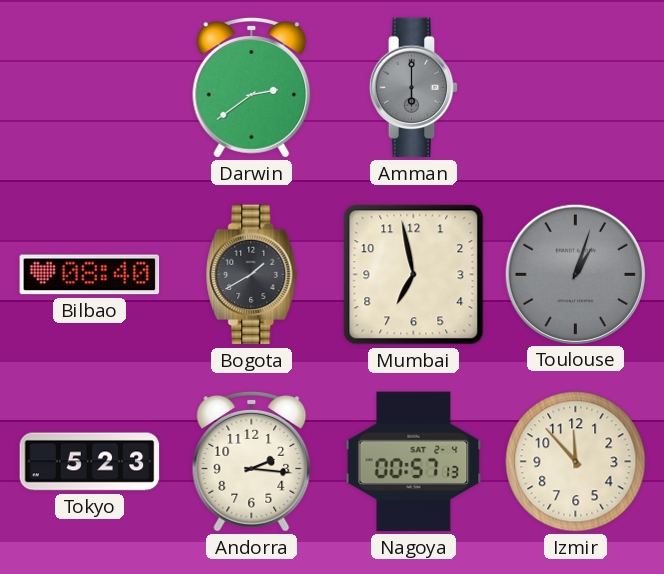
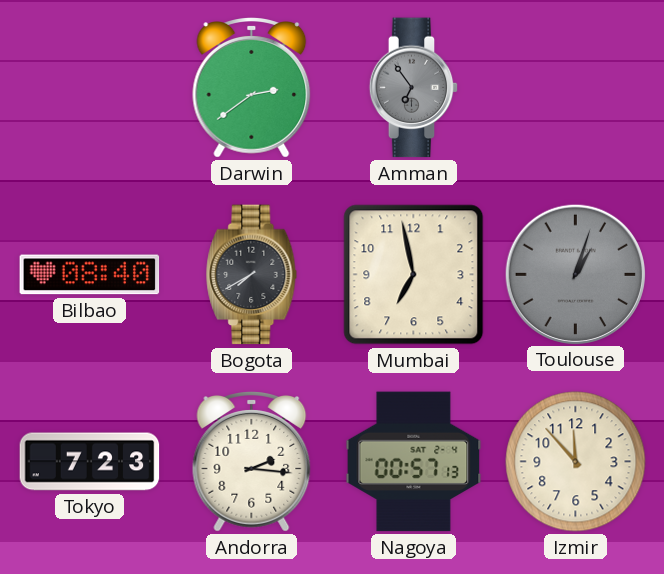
Amman: 6:00 -> 6:54
Bogota: 1:40 -> 7:40
Tokyo: 5:23 -> 7:23
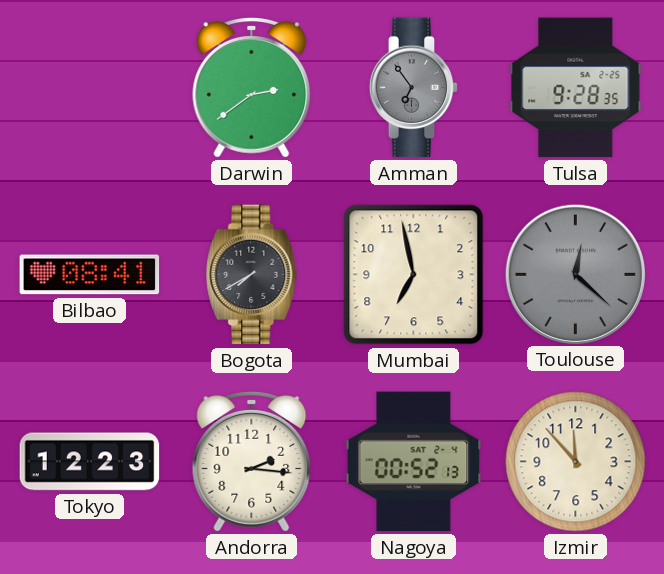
Tulsa: none -> 9:28
Bilbao: 08:40 -> 08:41
Toulouse: 1:03 -> 12:22
Tokyo: 7:23 -> 12:23
Nagoya: 00:57 -> 00:52
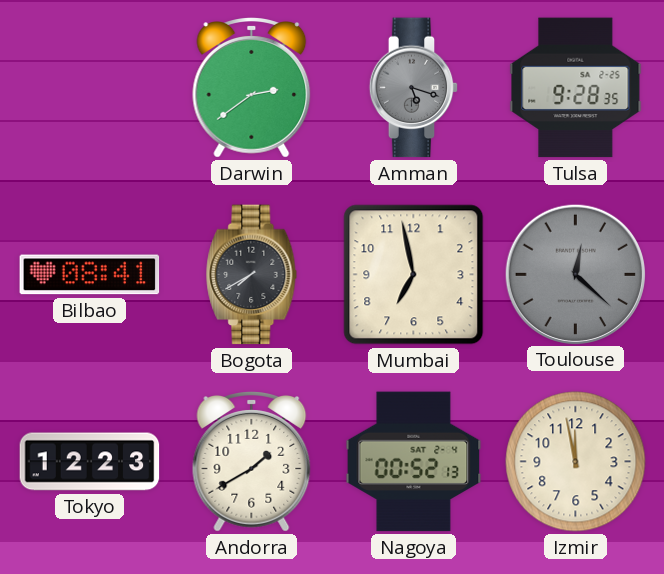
Amman: 6:54 -> 5:18
Andorra: 2:16 -> 1:40
Izmir: 11:53 -> 11:58
